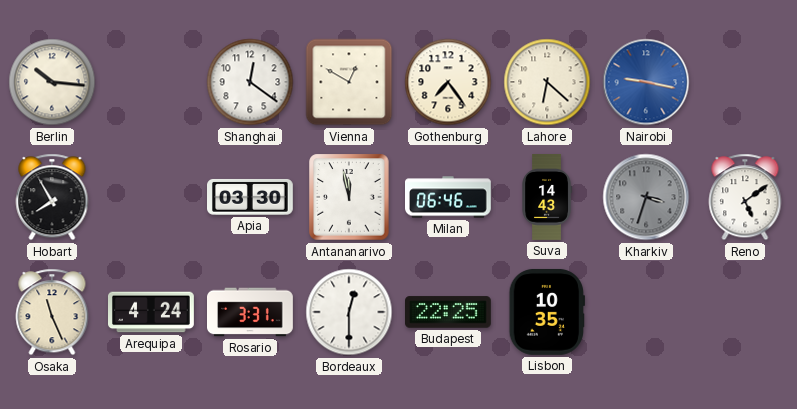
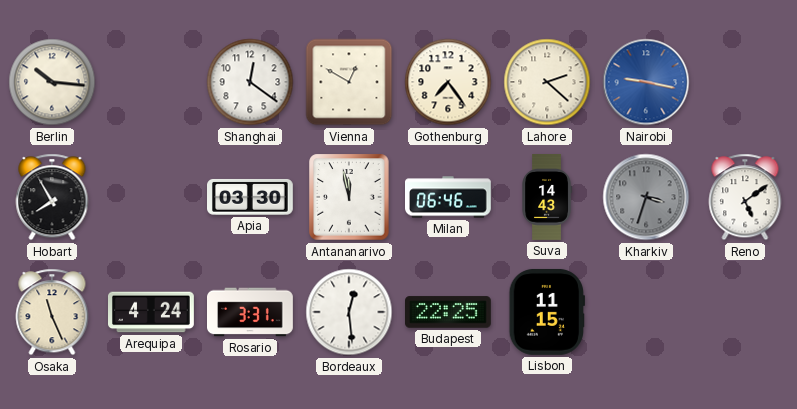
Lahore: 6:22 -> 2:22
Bordeaux: 12:30 -> 12:29
Lisbon: 10:35 -> 11:15
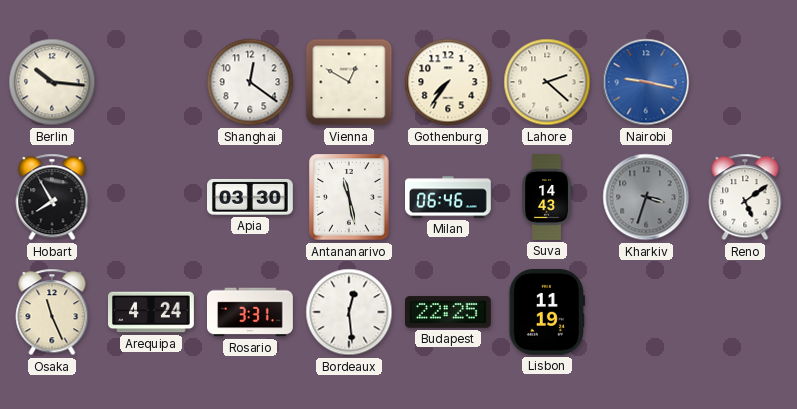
Gothenburg: 7:24 -> 7:36
Antananarivo: 11:58 -> 11:28
Lisbon: 11:15 -> 11:19
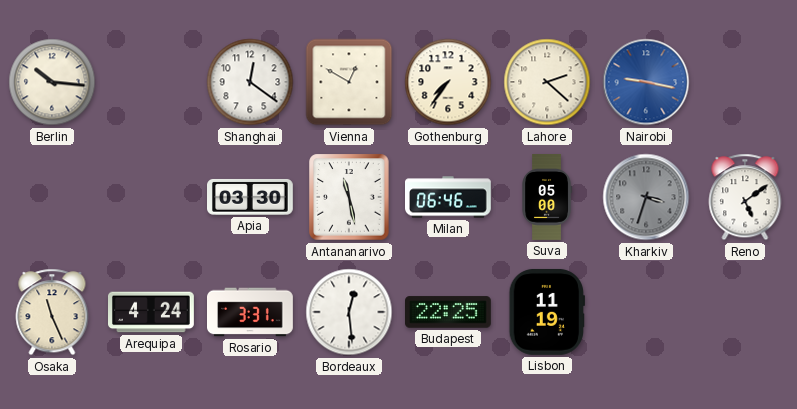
Hobart: 7:55 -> none
Suva: 14:43 -> 05:00
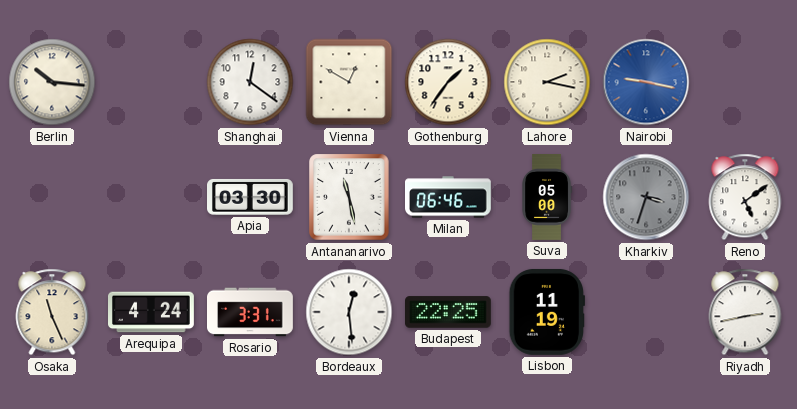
Gothenburg: 7:36 -> 1:36
Lahore: 2:22 -> 2:17
Riyadh: none -> 2:43
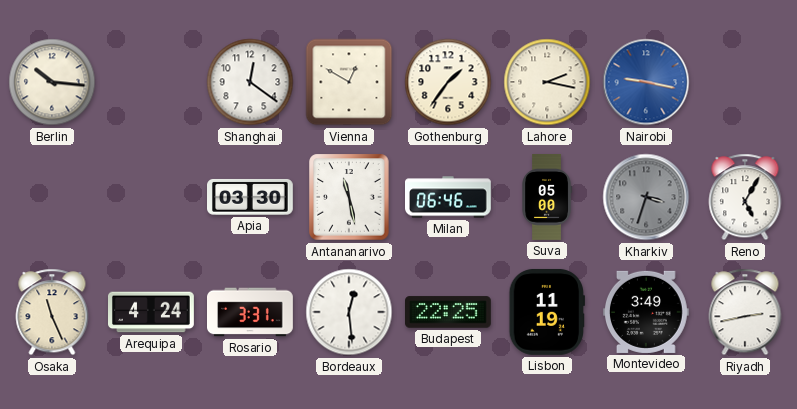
Reno: 5:09 -> 5:05
Montevideo: none -> 3:49
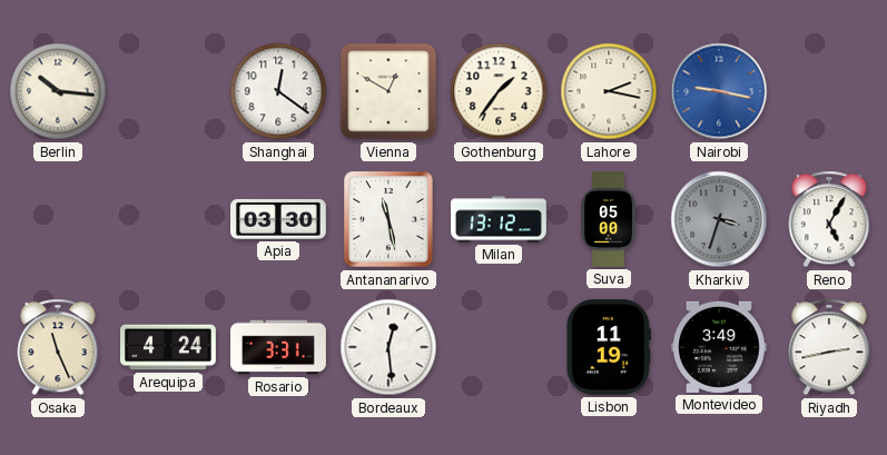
Milan: 06:46 -> 13:12
Budapest: 22:25 -> none
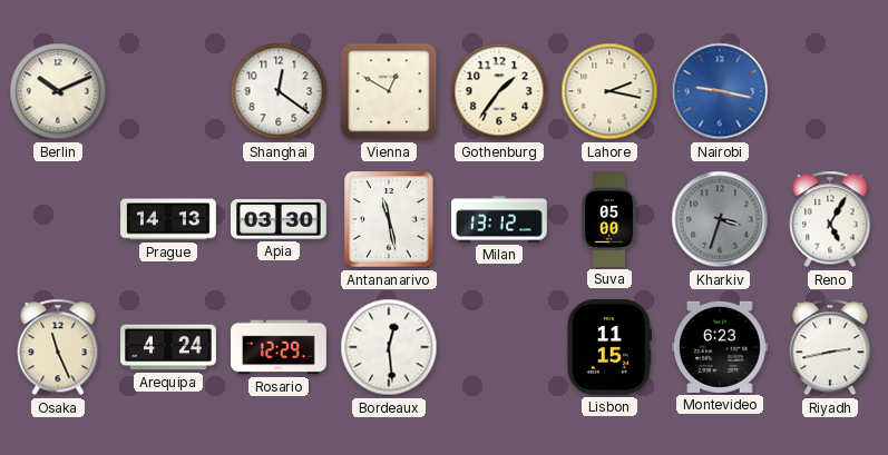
Berlin: 10:16 -> 10:11
Prague: none -> 14:13
Rosario: 3:31 -> 12:29
Lisbon: 11:19 -> 11:15
Montevideo: 3:49 -> 6:23
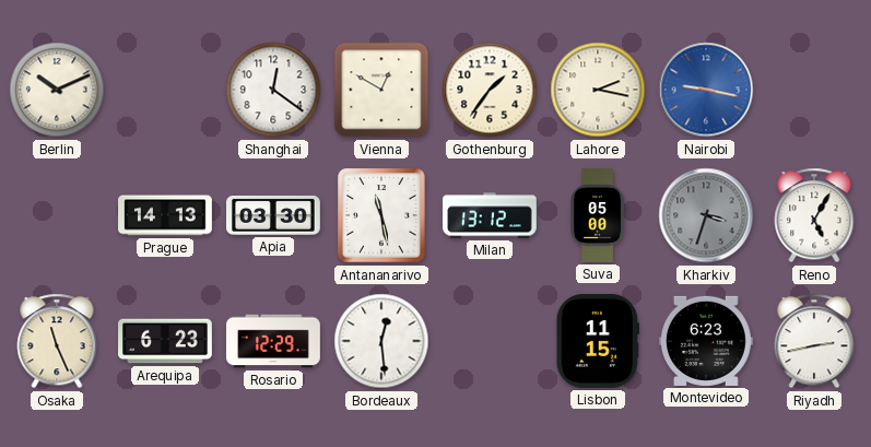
Arequipa: 4:24 -> 6:23
